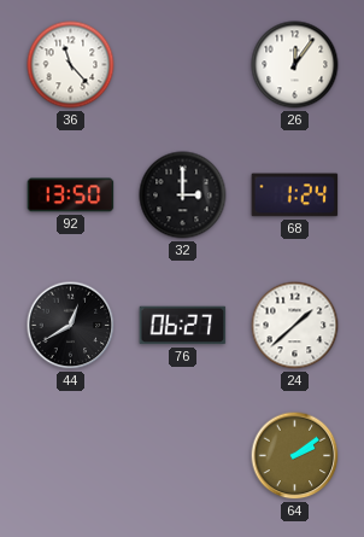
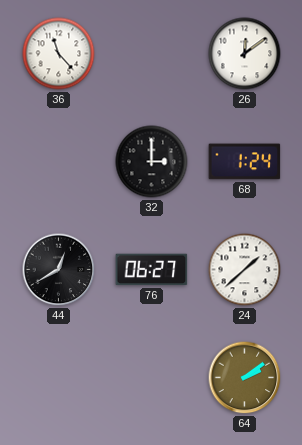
26: 12:06 -> 12:09
92: 13:50 -> none
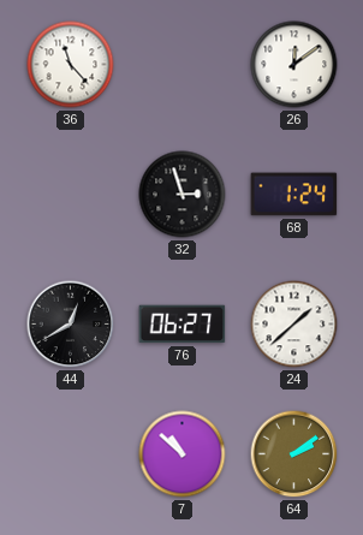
32: 3:00 -> 2:57
7: none -> 10:52
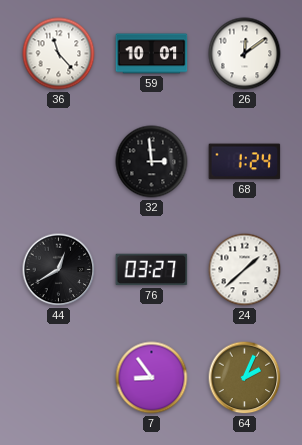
59: none -> 10:01
32: 2:57 -> 2:59
76: 06:27 -> 03:27
7: 10:52 -> 8:54
64: 2:09 -> 2:04
